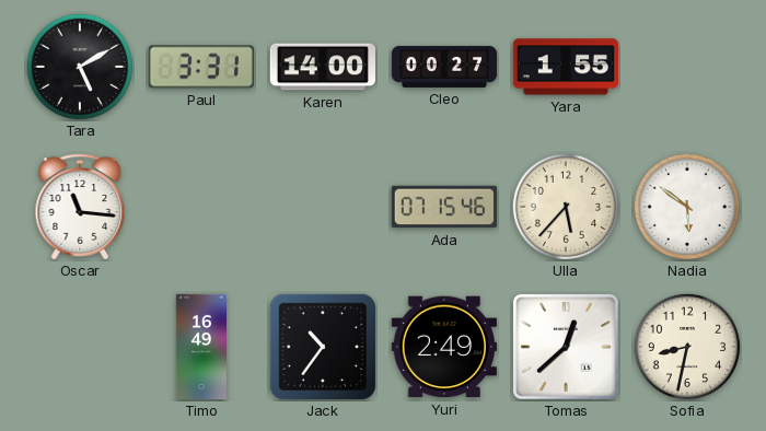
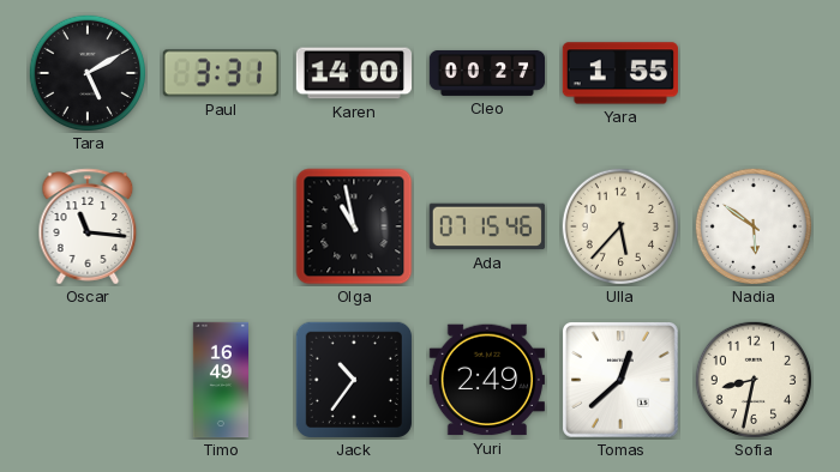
Olga: none -> 10:58
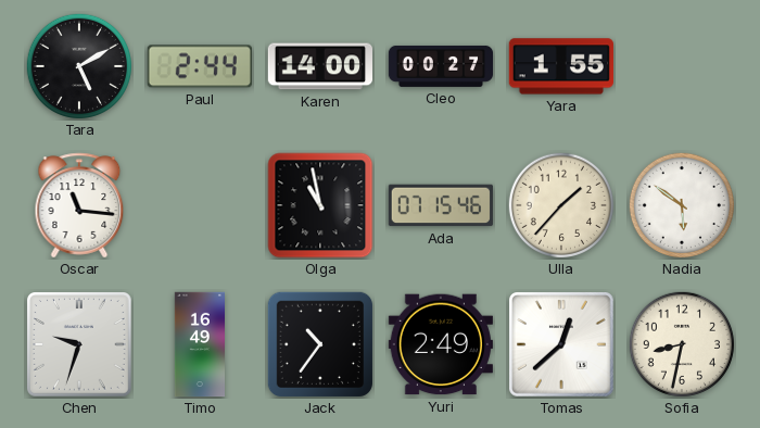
Paul: 3:31 -> 2:44
Ulla: 5:37 -> 1:37
Chen: none -> 9:33
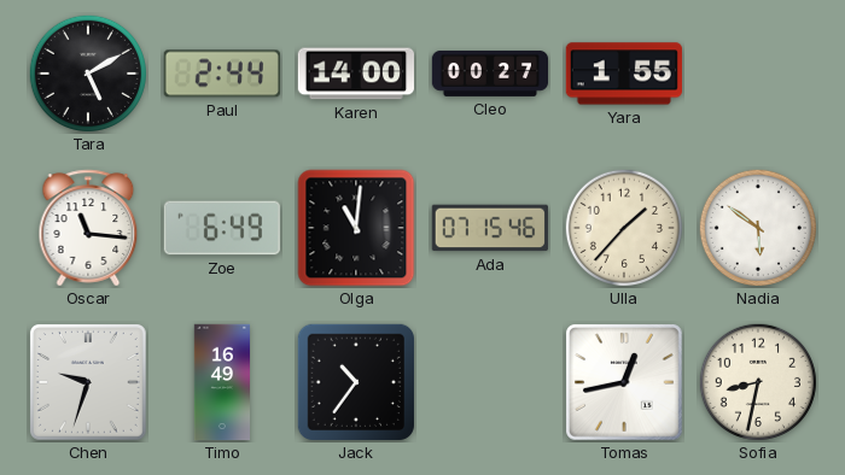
Zoe: none -> 6:49
Olga: 10:58 -> 11:01
Yuri: 2:49 -> none
Tomas: 12:38 -> 12:43
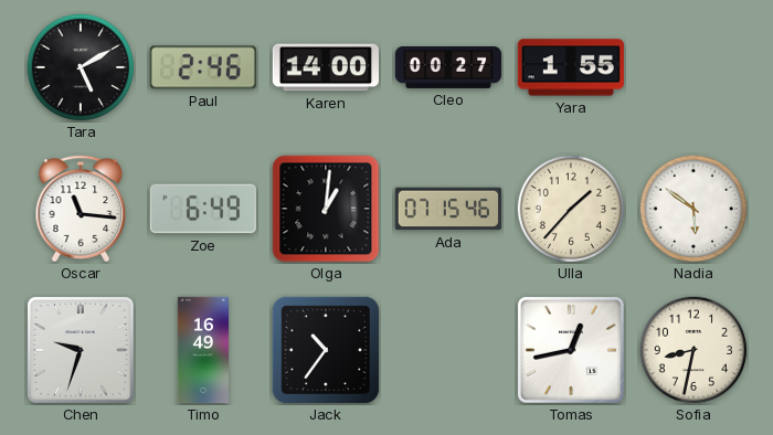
Paul: 2:44 -> 2:46
Olga: 11:01 -> 1:01
